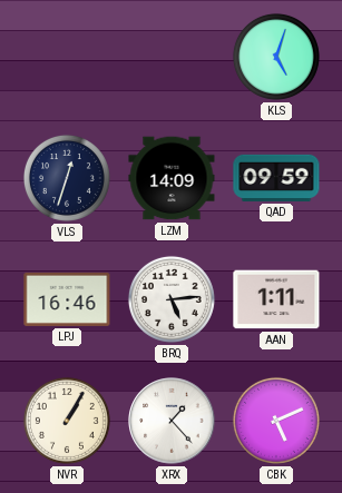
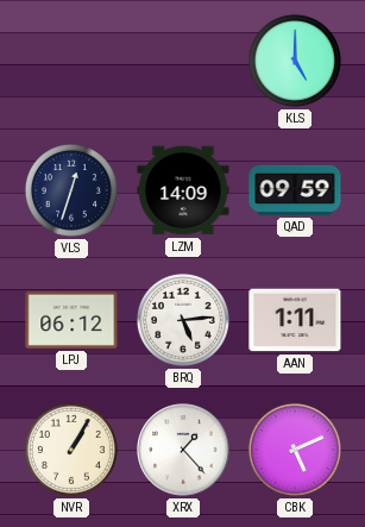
KLS: 5:03 -> 5:00
LPJ: 16:46 -> 06:12
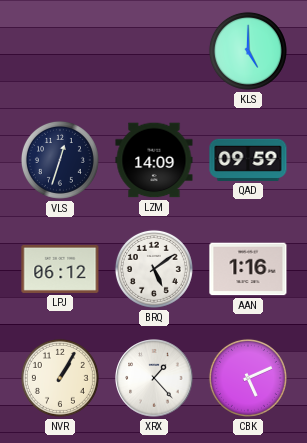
BRQ: 5:14 -> 5:09
AAN: 1:11 -> 1:16
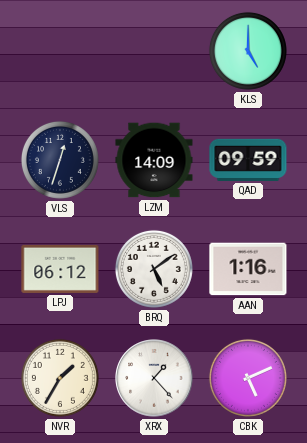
NVR: 1:05 -> 1:35
